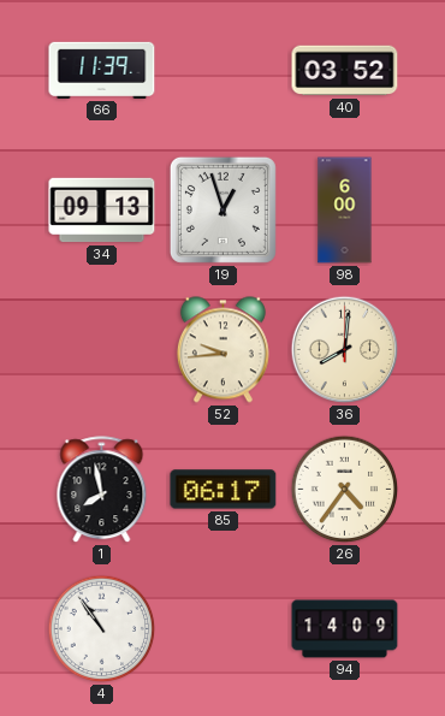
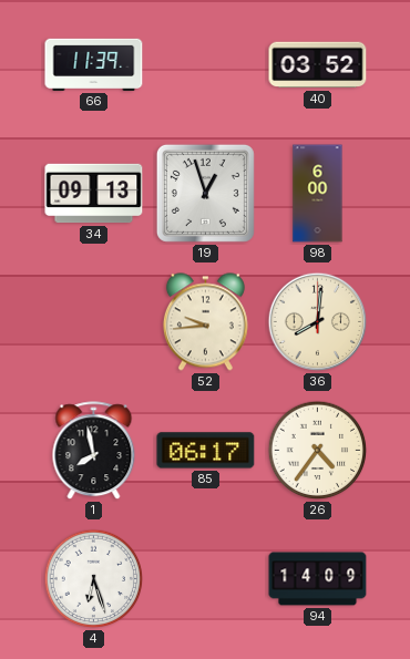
4: 10:54 -> 6:27
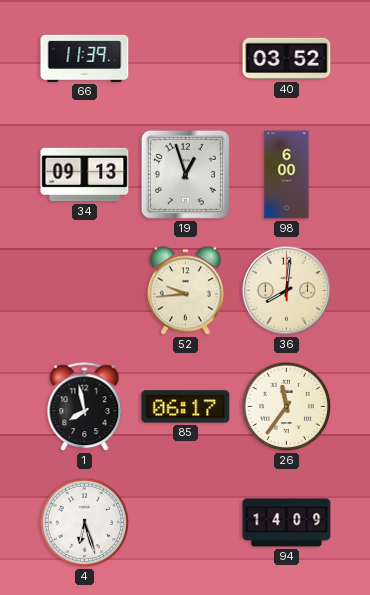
26: 4:36 -> 11:36
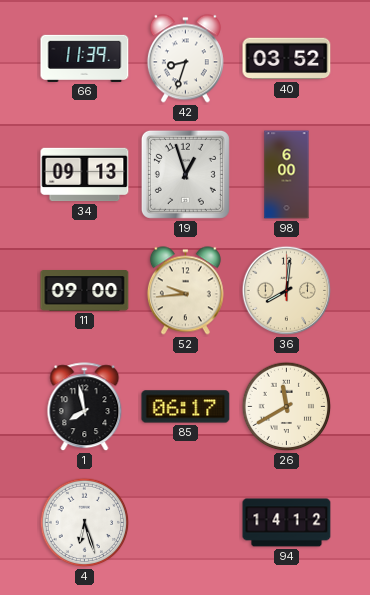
42: none -> 8:33
11: none -> 09:00
26: 11:36 -> 11:40
94: 14:09 -> 14:12
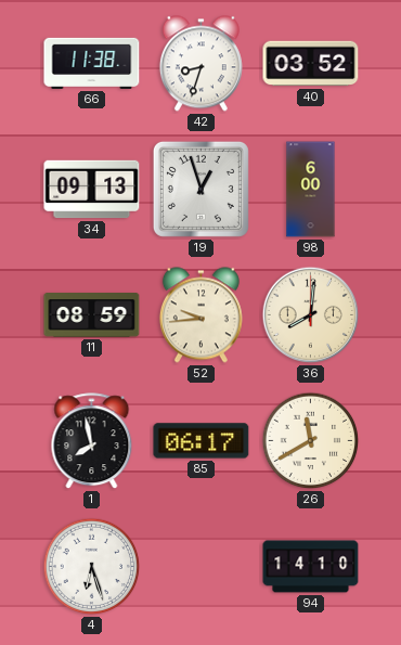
66: 11:39 -> 11:38
11: 09:00 -> 08:59
94: 14:12 -> 14:10
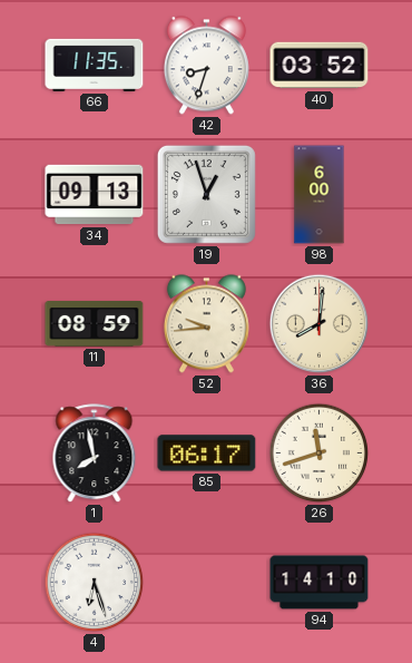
66: 11:38 -> 11:35
26: 11:40 -> 11:42
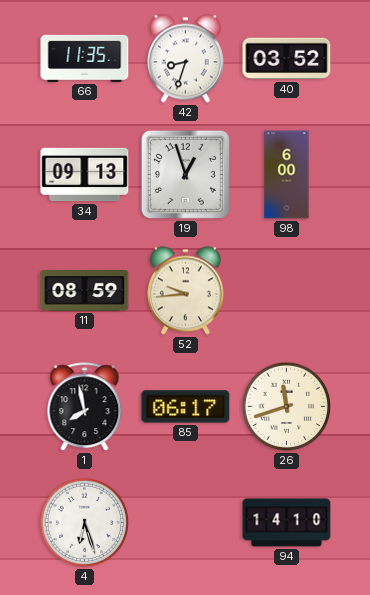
36: 8:01 -> none
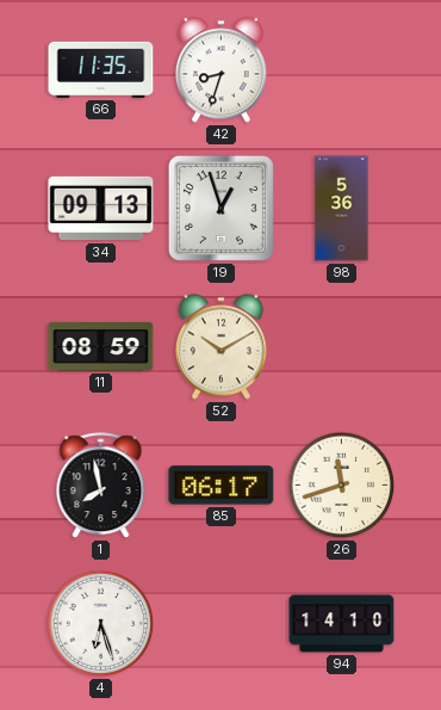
40: 03:52 -> none
98: 6:00 -> 5:36
52: 9:44 -> 10:10
